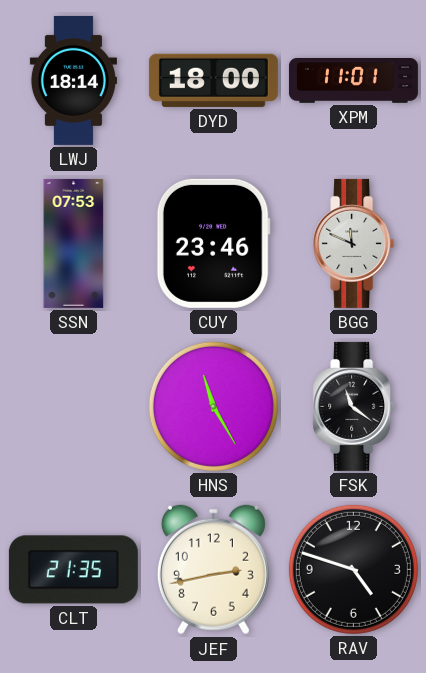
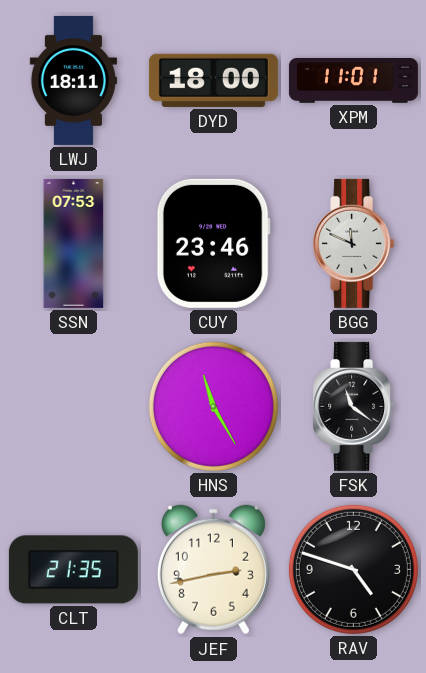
LWJ: 18:14 -> 18:11
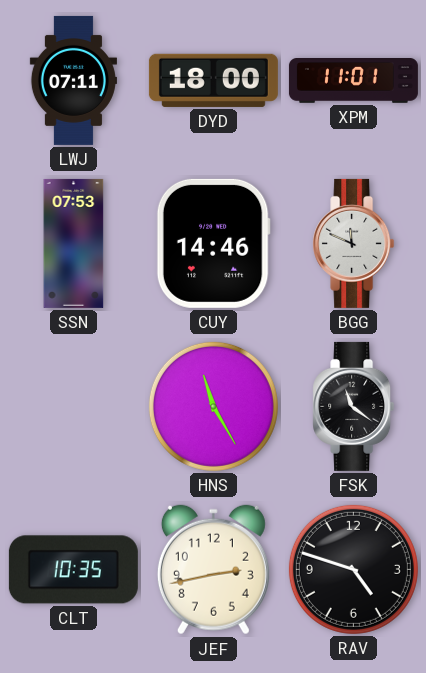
LWJ: 18:11 -> 07:11
CUY: 23:46 -> 14:46
CLT: 21:35 -> 10:35
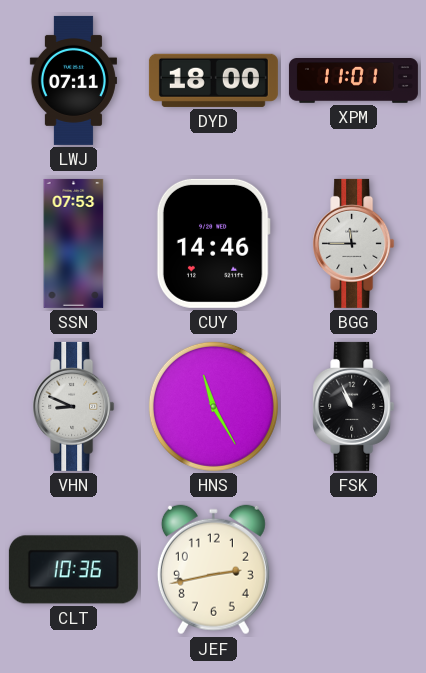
BGG: 11:49 -> 11:45
VHN: none -> 8:49
FSK: 11:21 -> 10:56
CLT: 10:35 -> 10:36
RAV: 4:48 -> none
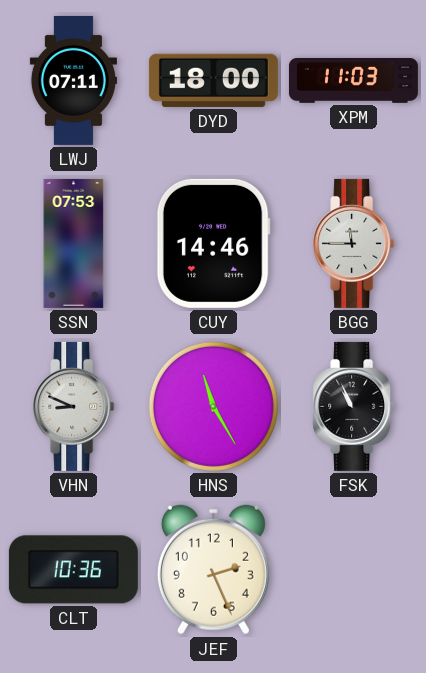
XPM: 11:01 -> 11:03
JEF: 2:43 -> 2:26
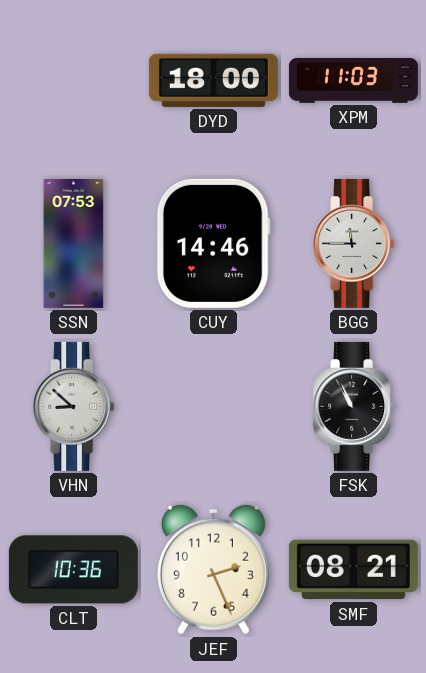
LWJ: 07:11 -> none
VHN: 8:49 -> 8:52
HNS: 11:25 -> none
SMF: none -> 08:21
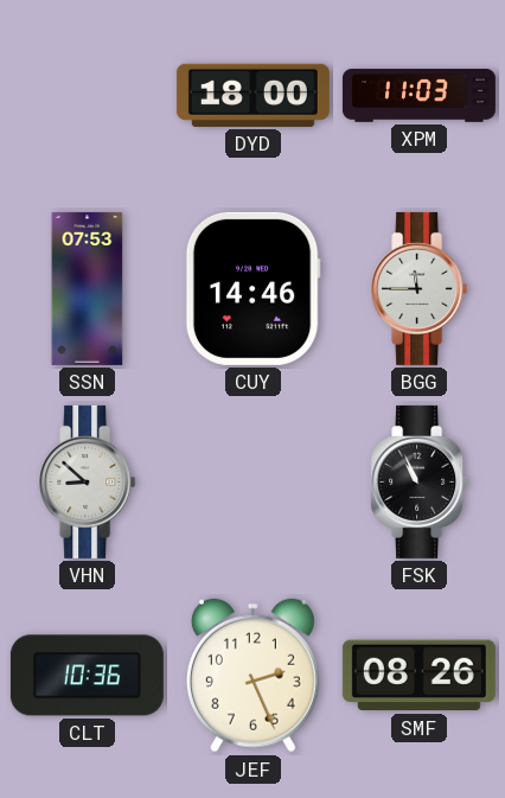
SMF: 08:21 -> 08:26
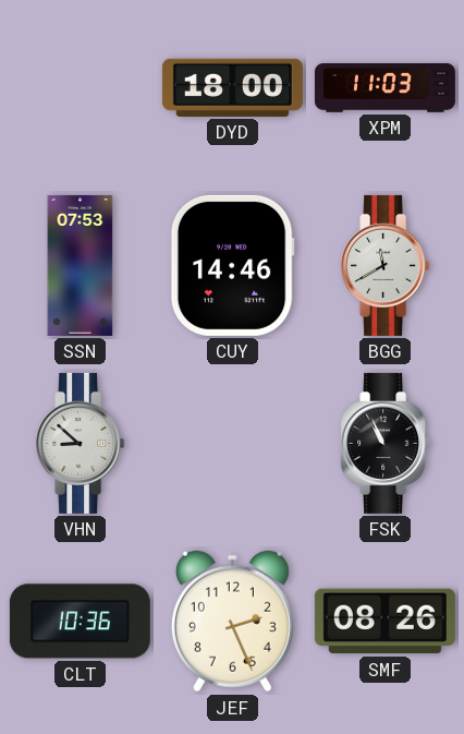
BGG: 11:45 -> 11:40
